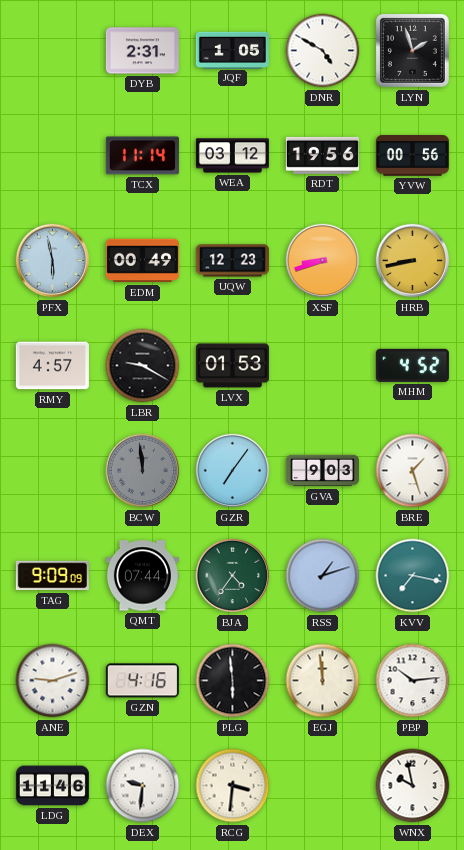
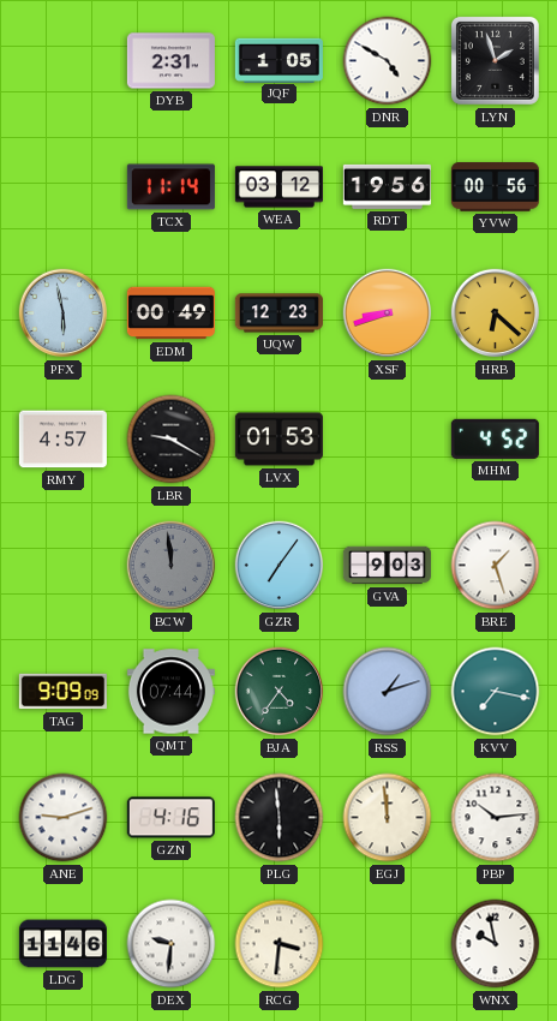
HRB: 8:43 -> 6:22
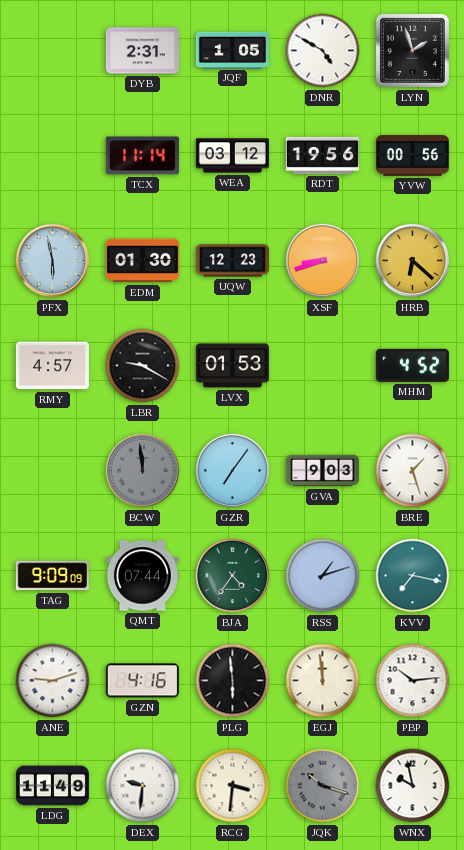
EDM: 00:49 -> 01:30
LDG: 11:46 -> 11:49
JQK: none -> 10:18
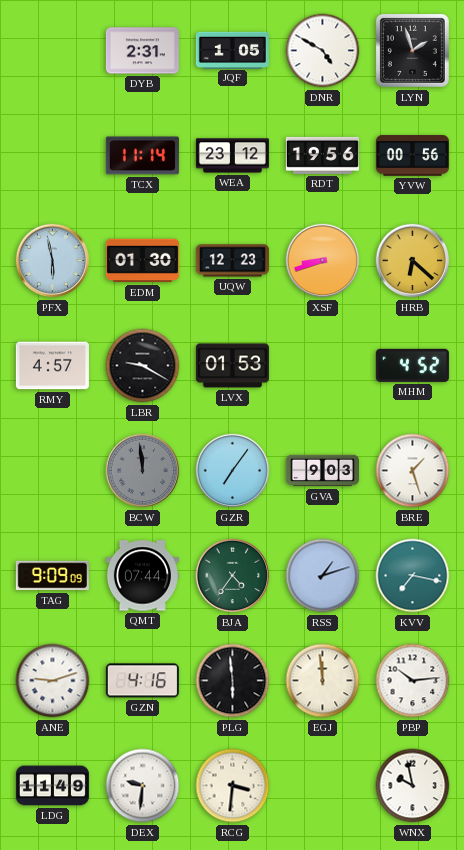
WEA: 03:12 -> 23:12
JQK: 10:18 -> none
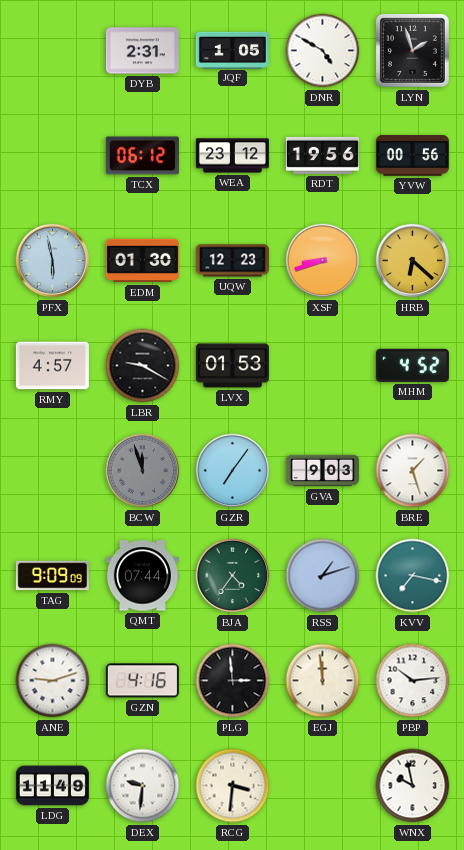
TCX: 11:14 -> 06:12
BCW: 11:59 -> 11:57
PLG: 5:59 -> 2:59
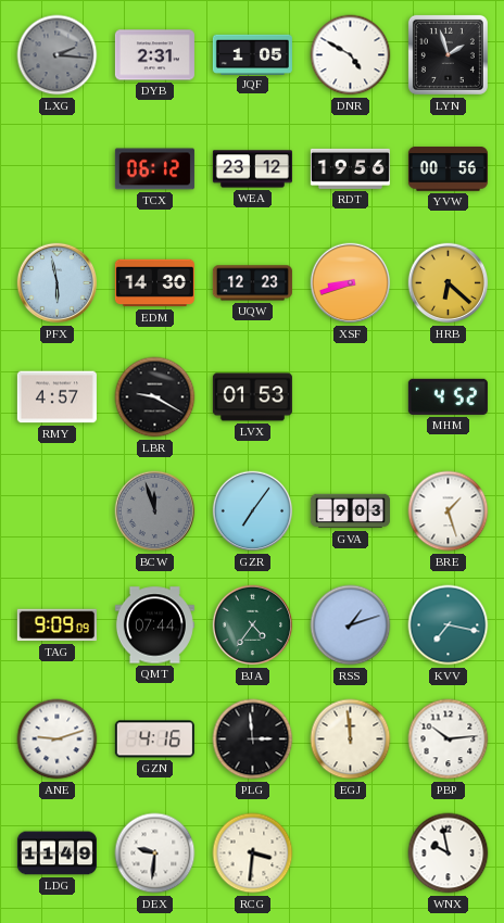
LXG: none -> 2:16
EDM: 01:30 -> 14:30
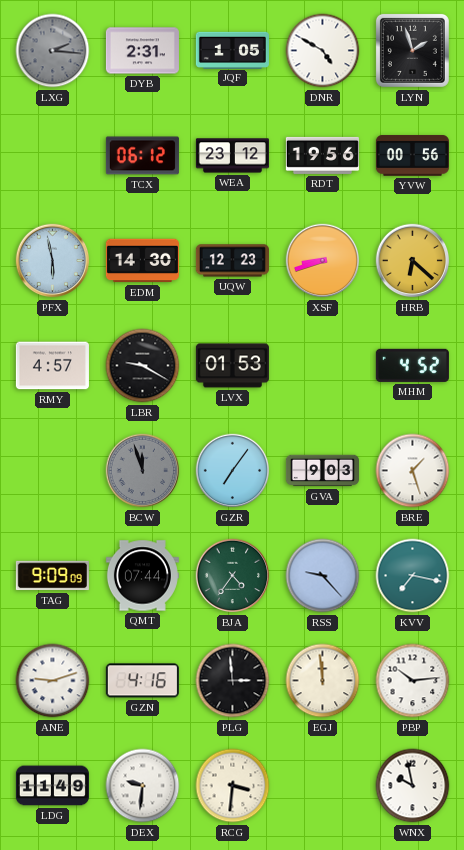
RSS: 1:12 -> 9:23
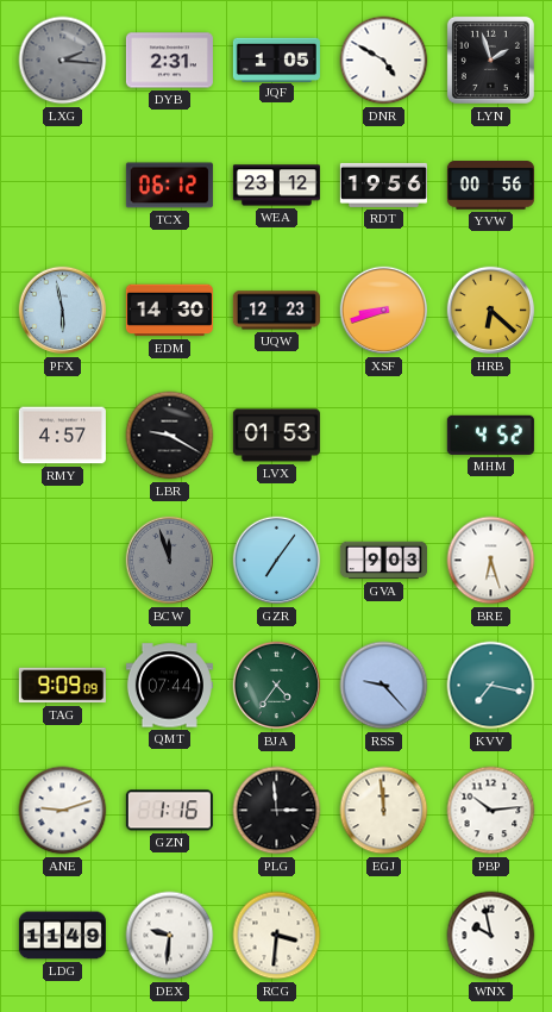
BRE: 1:27 -> 6:27
GZN: 4:16 -> 1:16
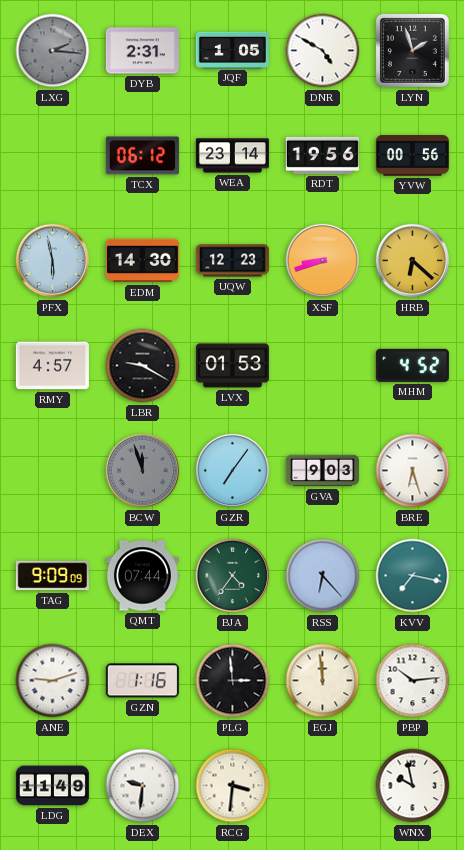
WEA: 23:12 -> 23:14
RSS: 9:23 -> 6:23
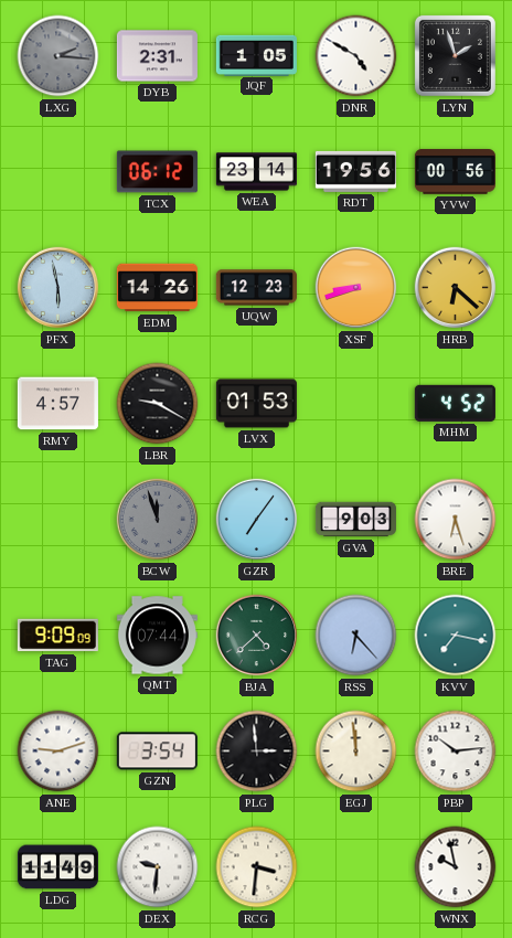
EDM: 14:30 -> 14:26
BJA: 4:36 -> 4:38
GZN: 1:16 -> 3:54
